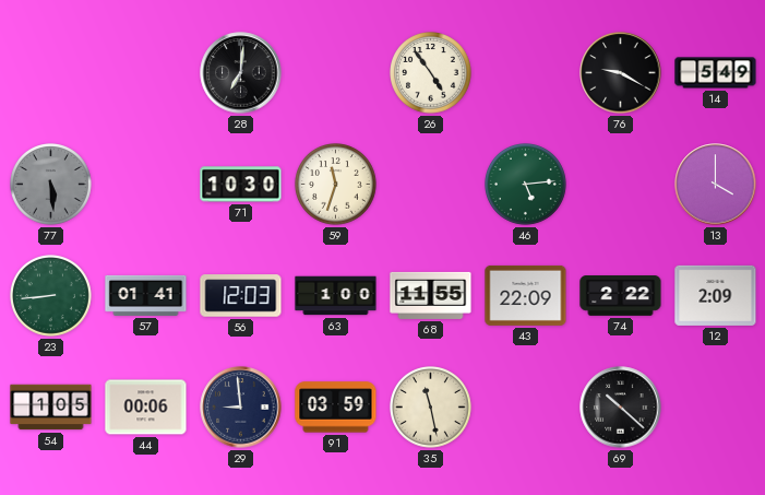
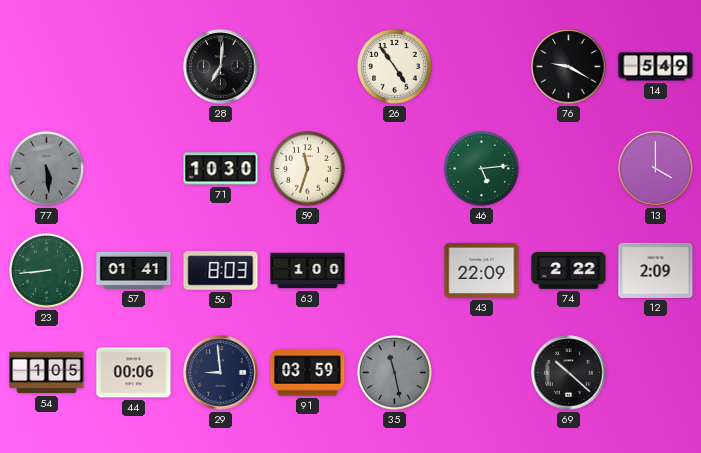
56: 12:03 -> 8:03
68: 11:55 -> none
35 dial: cream -> grey
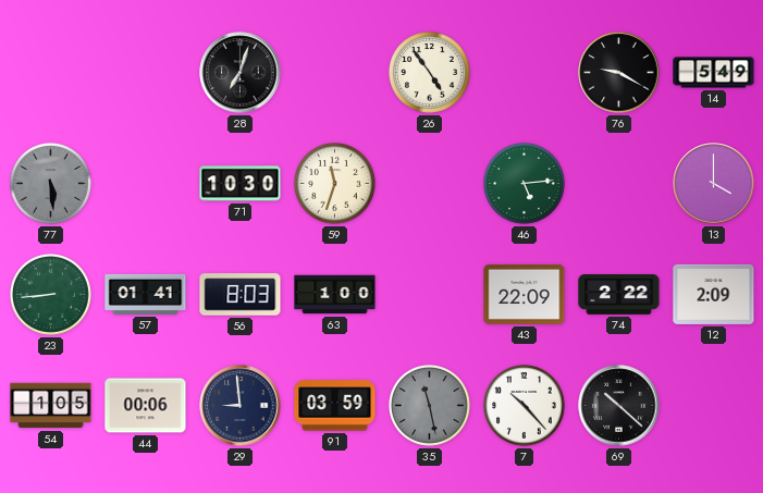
28: 7:01 -> 7:03
7: none -> 10:23
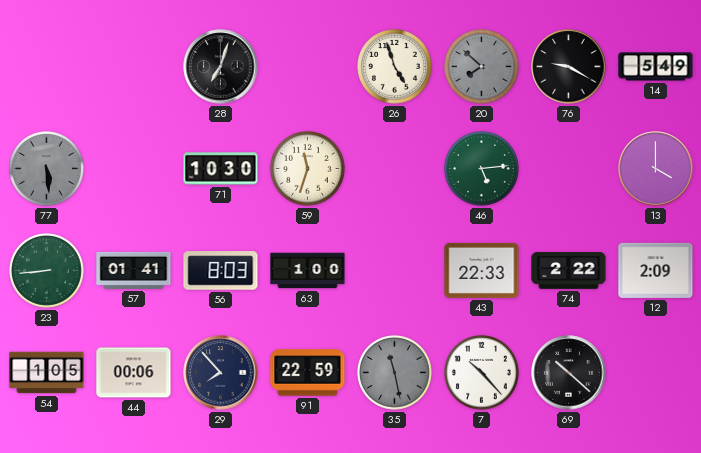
26: 4:54 -> 4:57
20: none -> 7:52
43: 22:09 -> 22:33
29: 8:59 -> 7:53
91: 03:59 -> 22:59
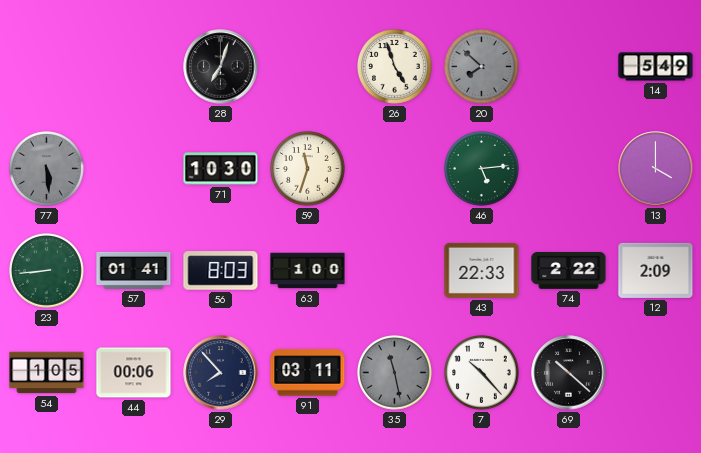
76: 9:20 -> none
91: 22:59 -> 03:11
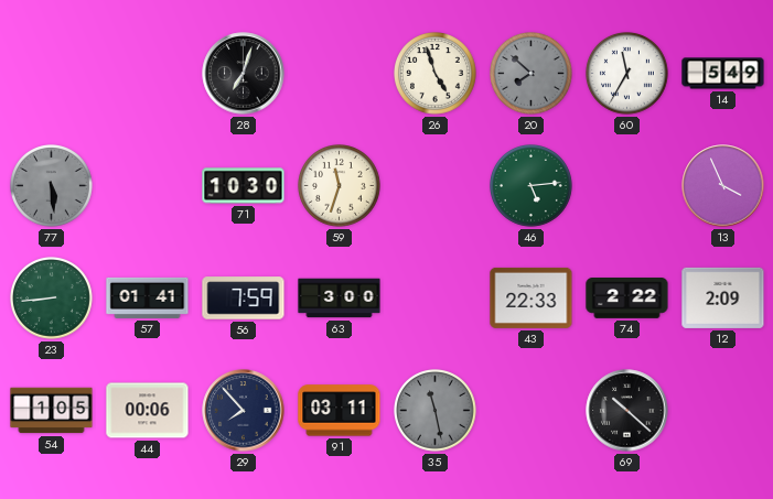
60: none -> 11:35
13: 4:00 -> 3:56
56: 8:03 -> 7:59
63: 1:00 -> 3:00
7: 10:23 -> none
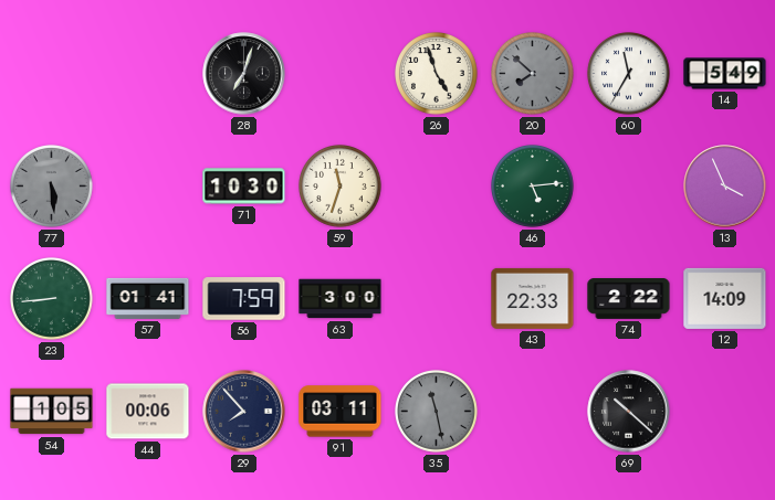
12: 2:09 -> 14:09
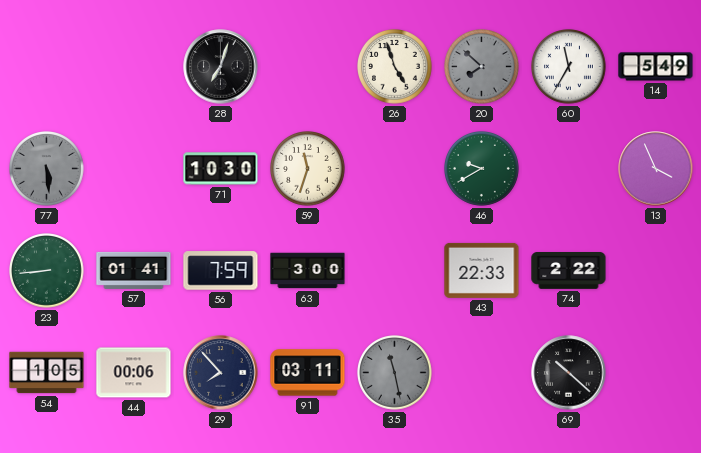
46: 5:14 -> 9:40
12: 14:09 -> none
